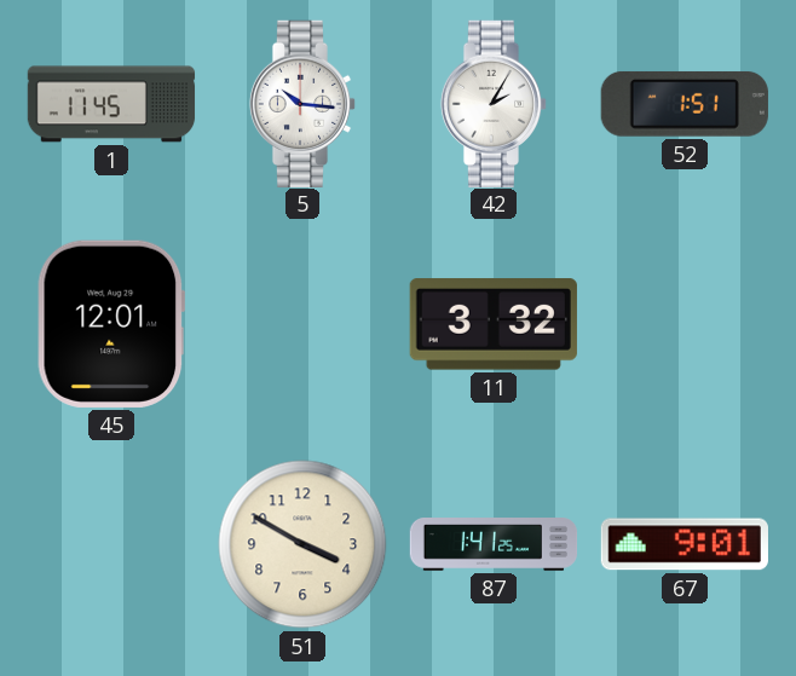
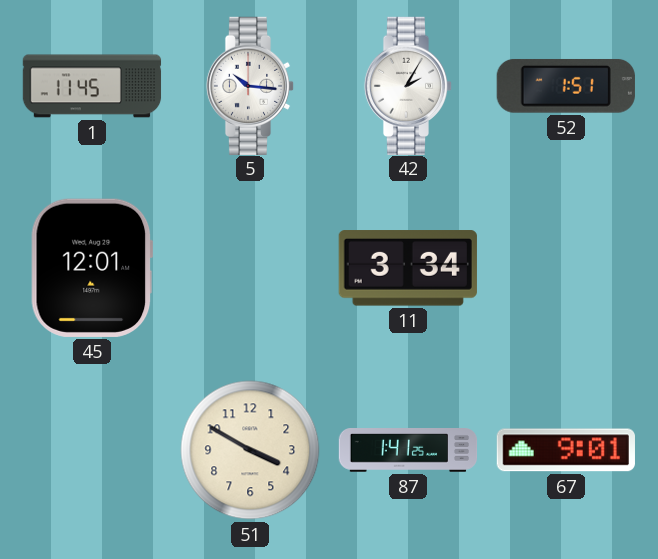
11: 3:32 -> 3:34
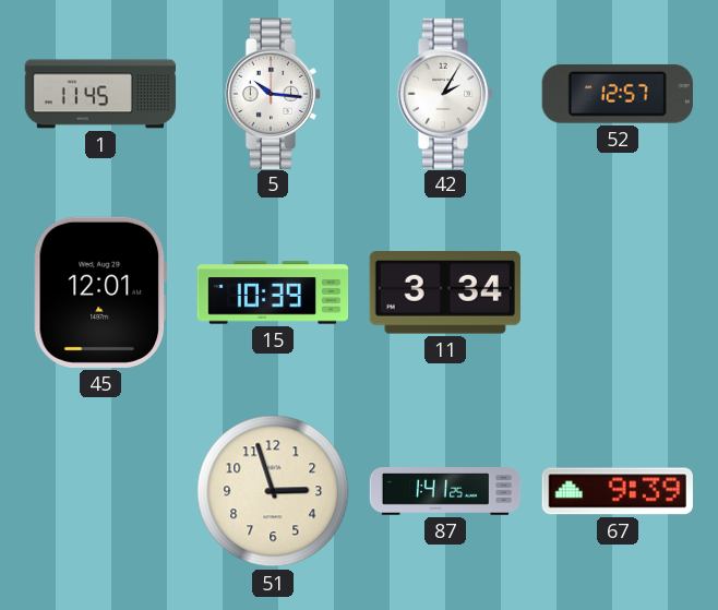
52: 1:51 -> 12:57
15: none -> 10:39
51: 3:50 -> 2:57
67: 9:01 -> 9:39
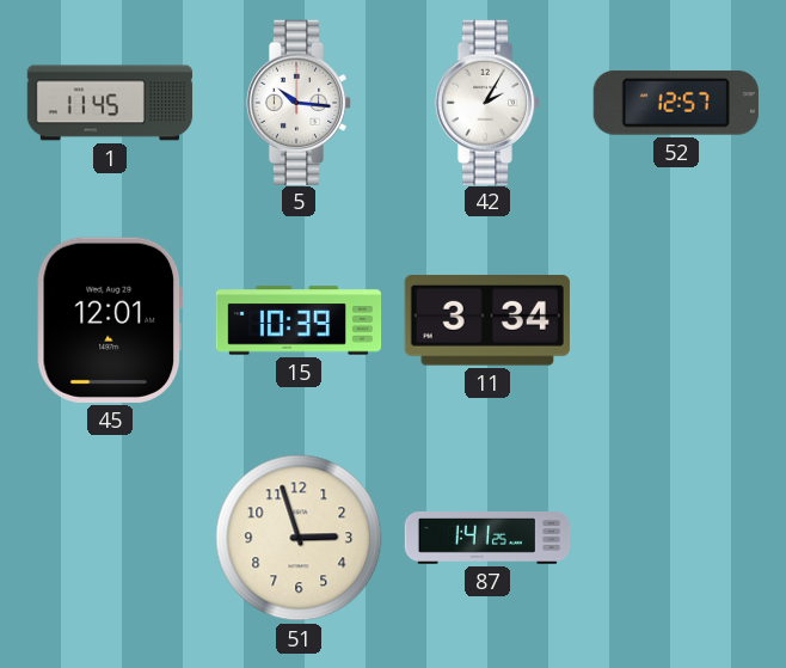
67: 9:39 -> none
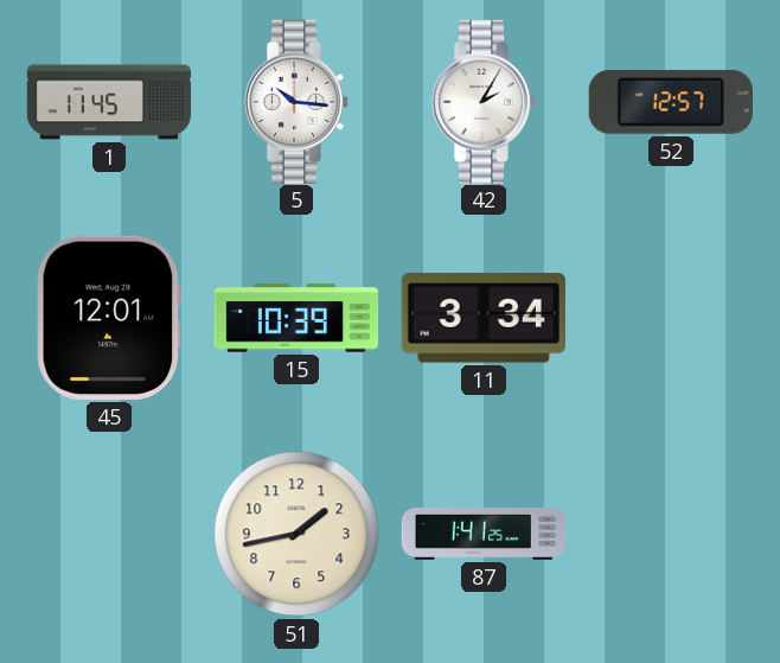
51: 2:57 -> 1:43
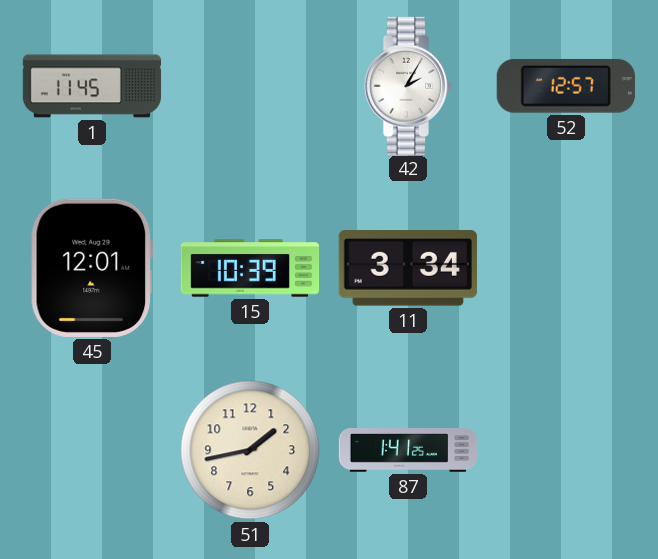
5: 10:16 -> none
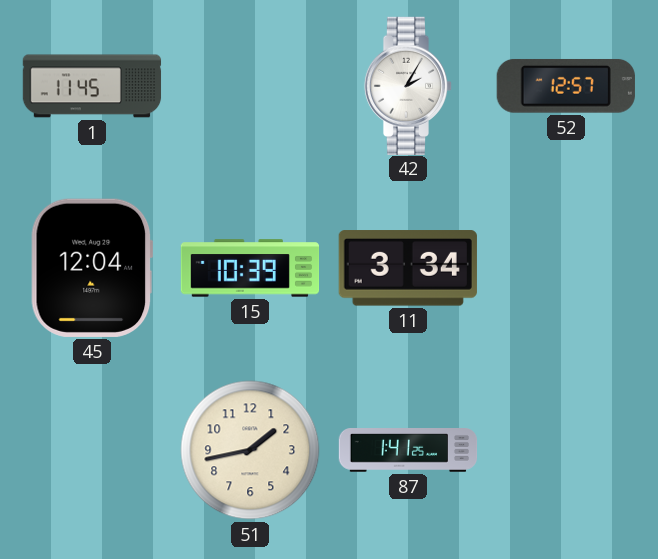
45: 12:01 -> 12:04
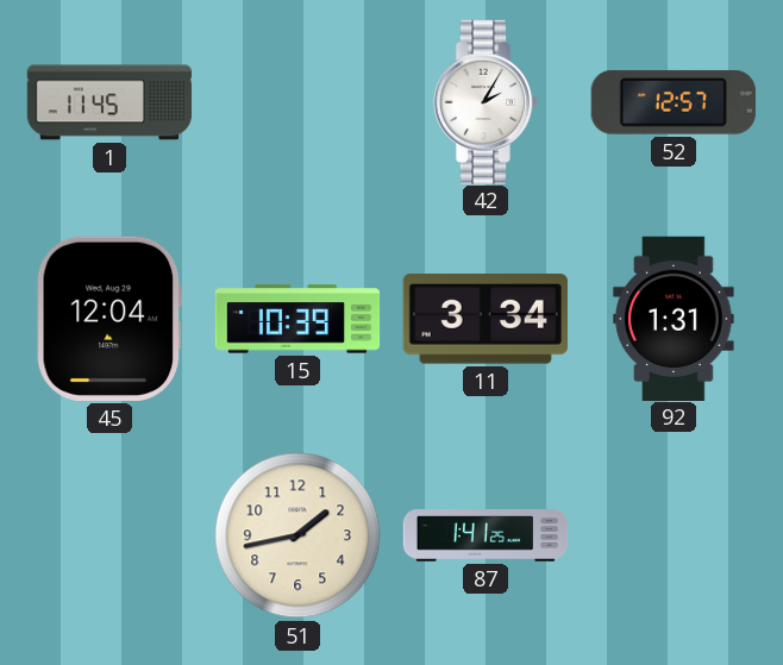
92: none -> 1:31
